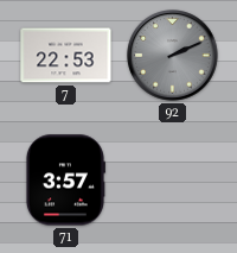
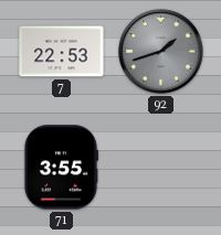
92: 2:11 -> 1:42
71: 3:57 -> 3:55
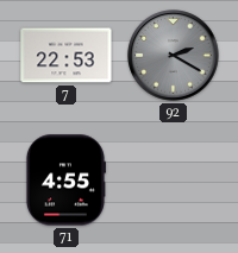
92: 1:42 -> 2:20
71: 3:55 -> 4:55
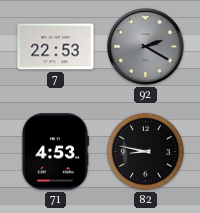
71: 4:55 -> 4:53
82: none -> 8:47
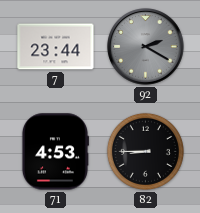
7: 22:53 -> 23:44
82: 8:47 -> 8:45
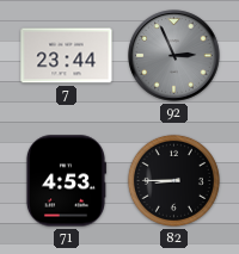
92: 2:20 -> 2:56
